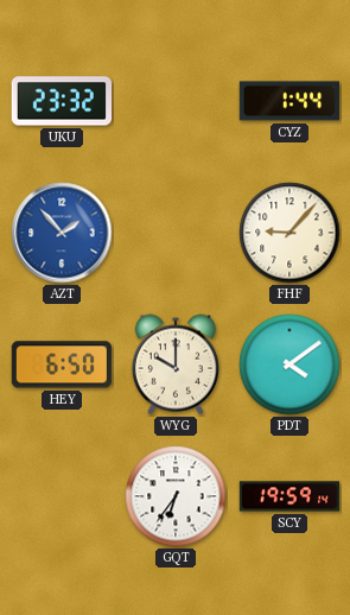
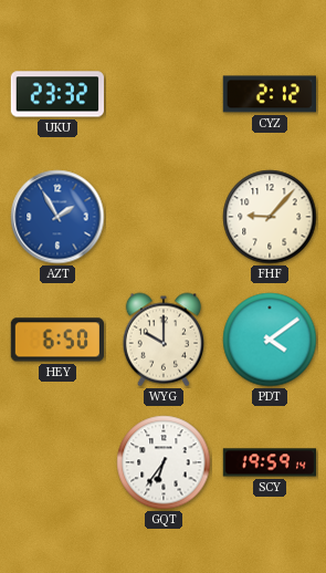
CYZ: 1:44 -> 2:12
AZT: 1:53 -> 1:55
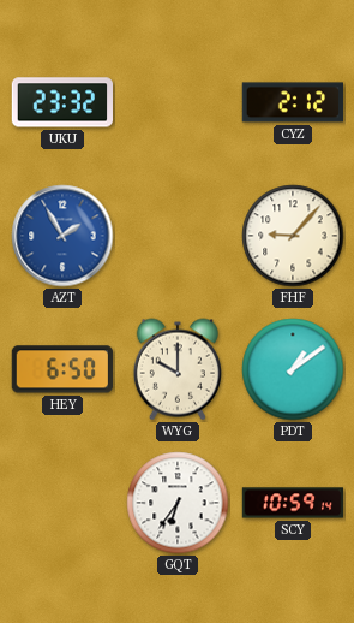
PDT: 4:09 -> 1:09
SCY: 19:59 -> 10:59
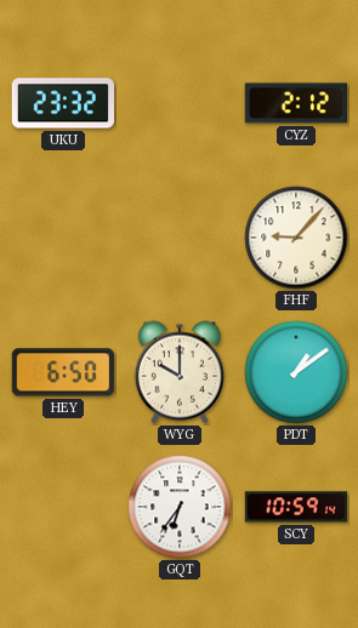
AZT: 1:55 -> none
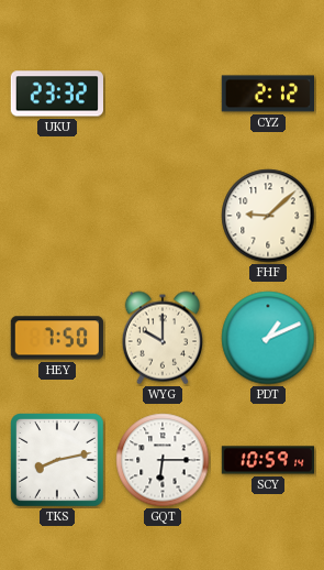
FHF: 9:07 -> 9:08
HEY: 6:50 -> 7:50
PDT: 1:09 -> 1:11
TKS: none -> 8:13
GQT: 6:36 -> 6:15
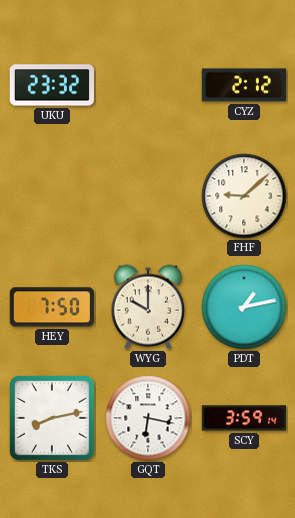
PDT: 1:11 -> 1:13
GQT: 6:15 -> 6:17
SCY: 10:59 -> 3:59
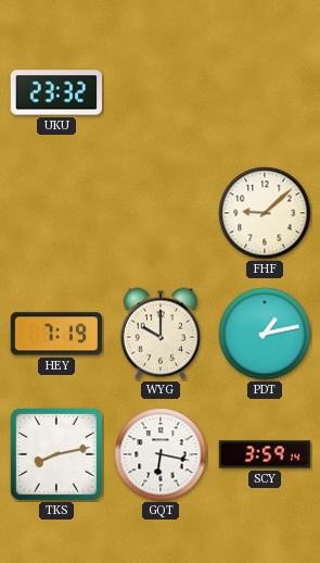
CYZ: 2:12 -> none
HEY: 7:50 -> 7:19
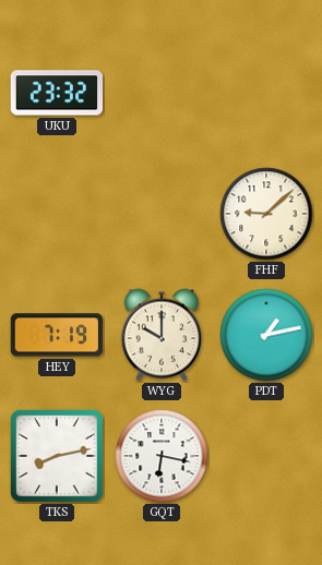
SCY: 3:59 -> none
